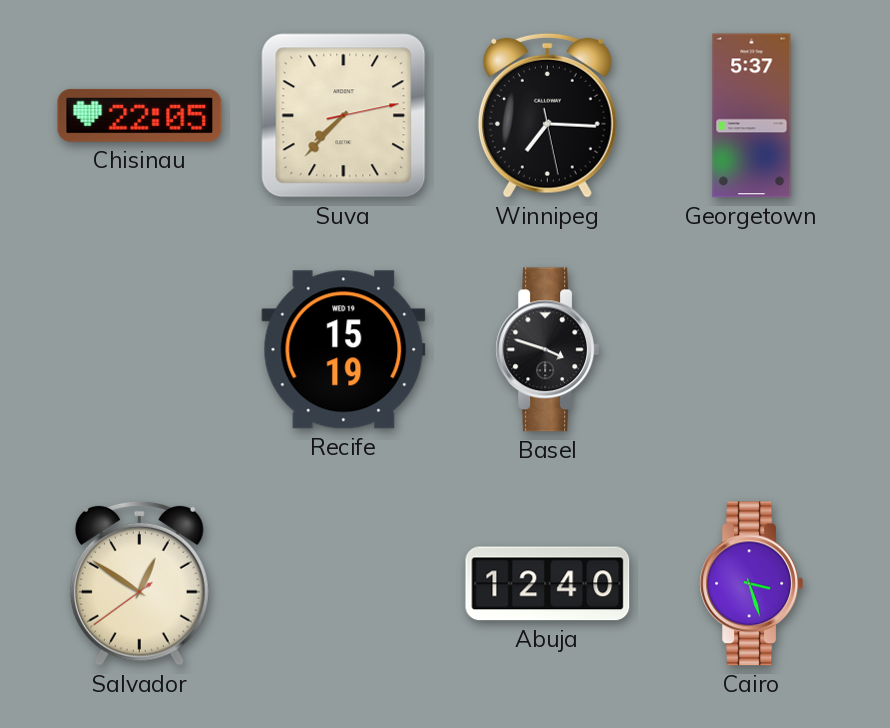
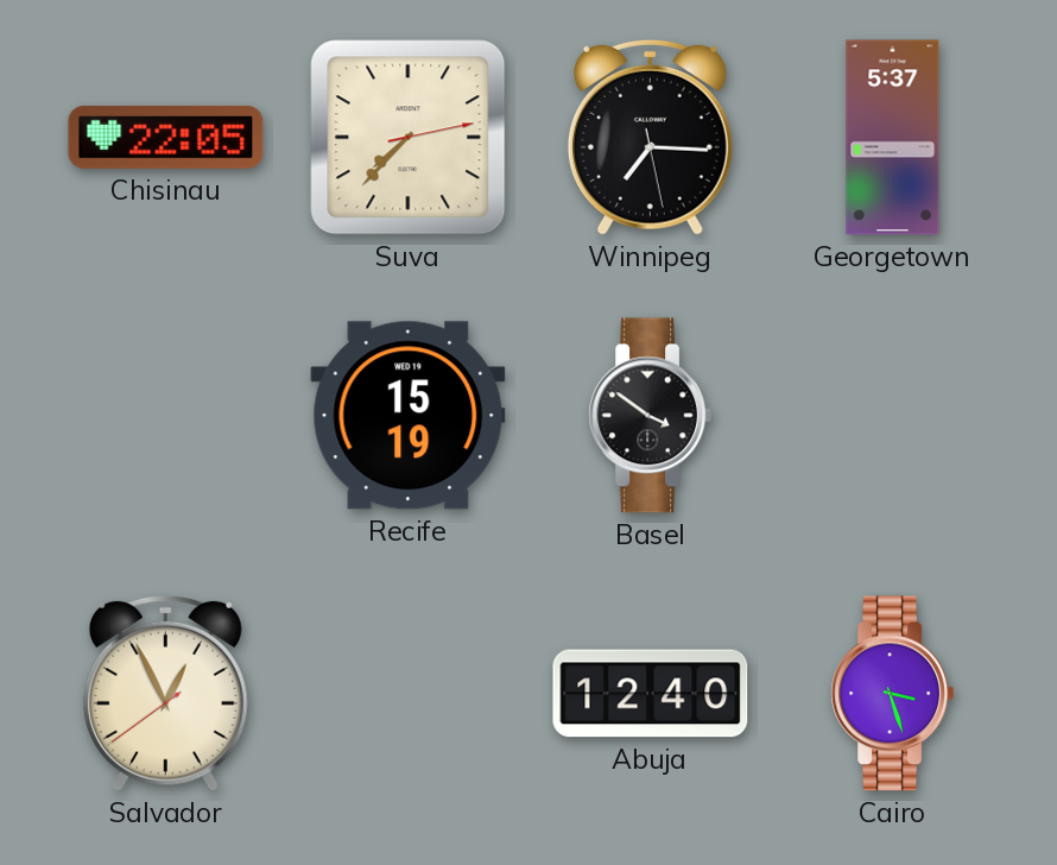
Basel: 3:48 -> 3:51
Salvador: 12:50 -> 12:55
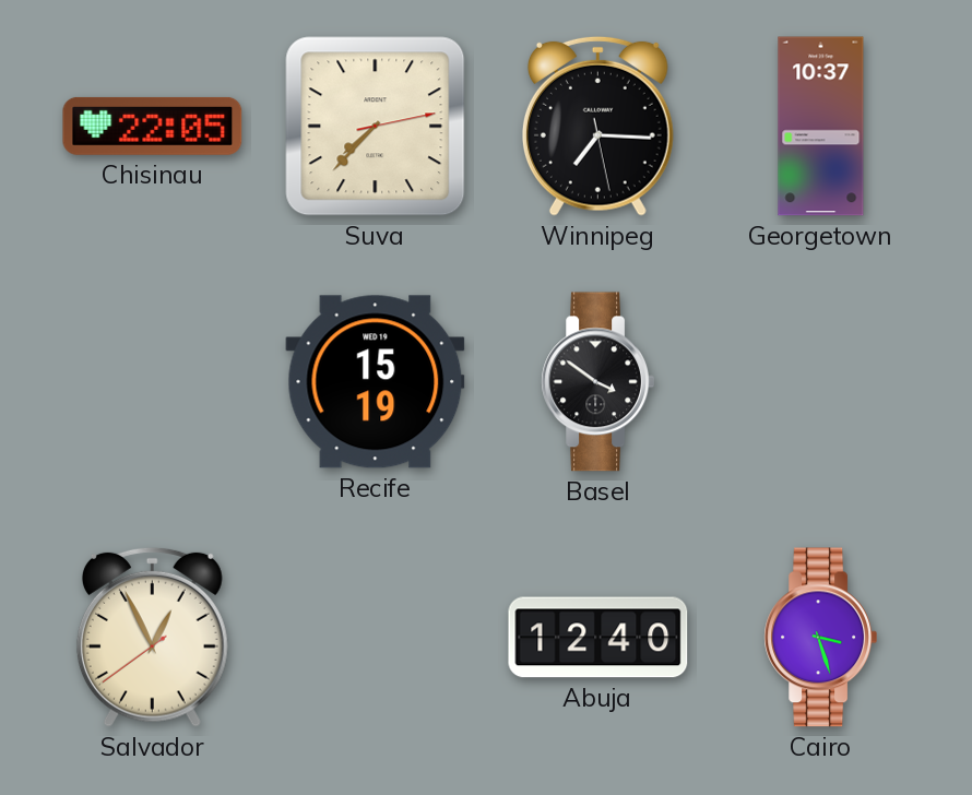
Georgetown: 5:37 -> 10:37
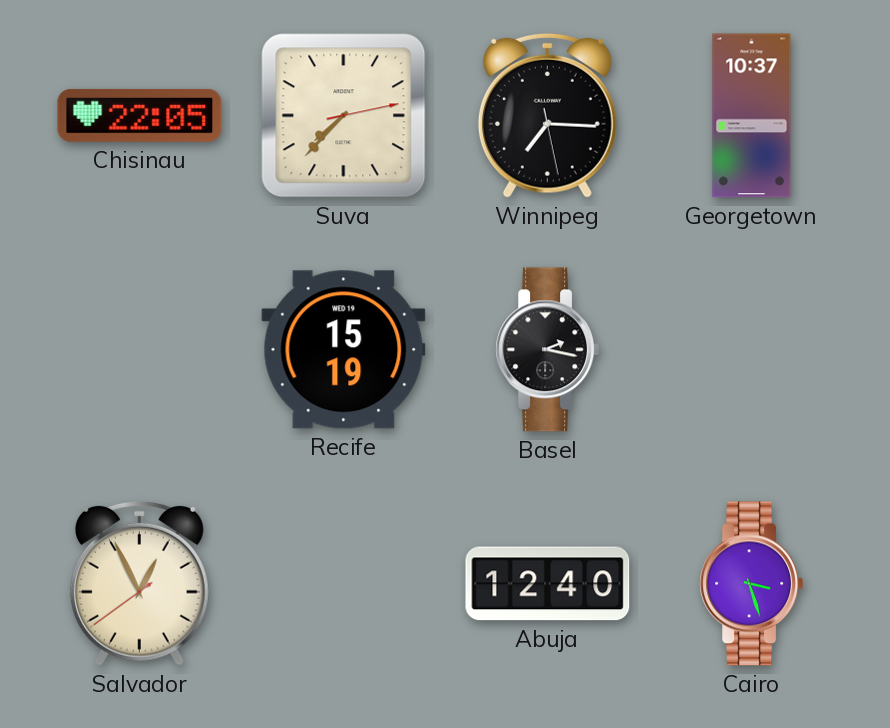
Basel: 3:51 -> 2:17
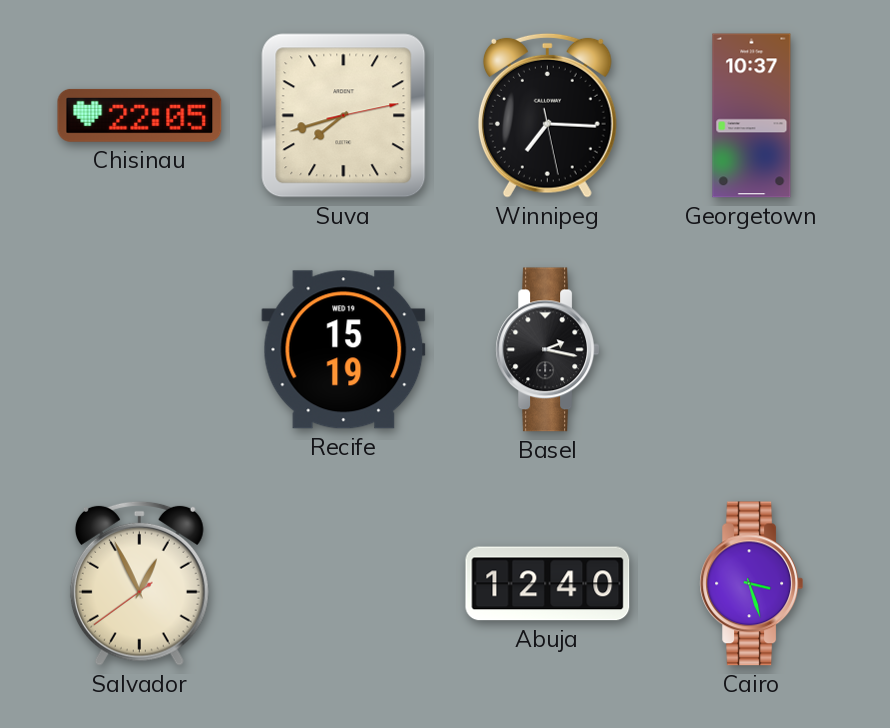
Suva: 7:37 -> 7:42
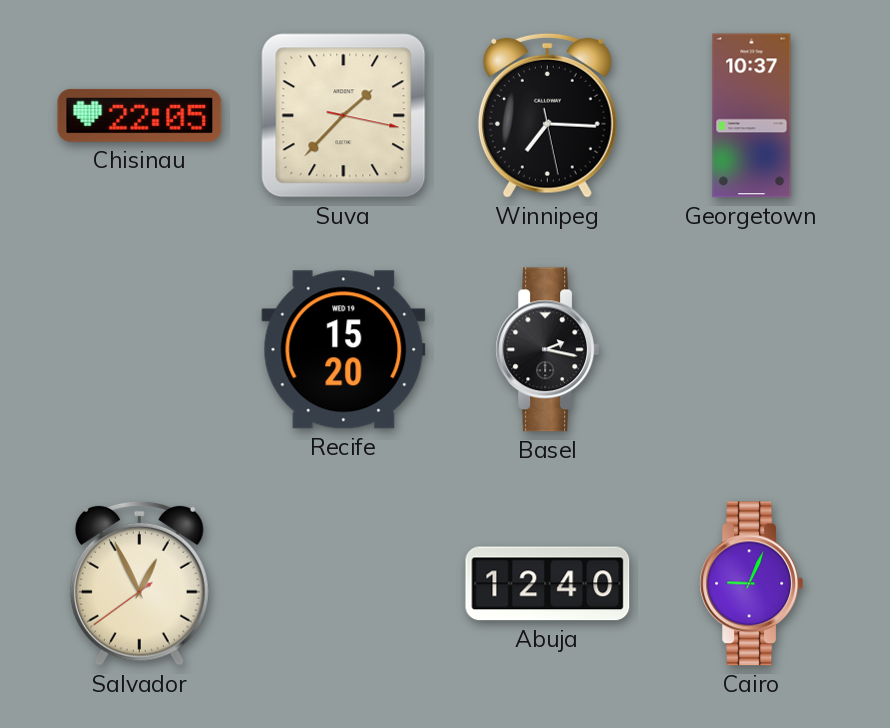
Suva: 7:42 -> 1:37
Recife: 15:19 -> 15:20
Cairo: 3:27 -> 9:04
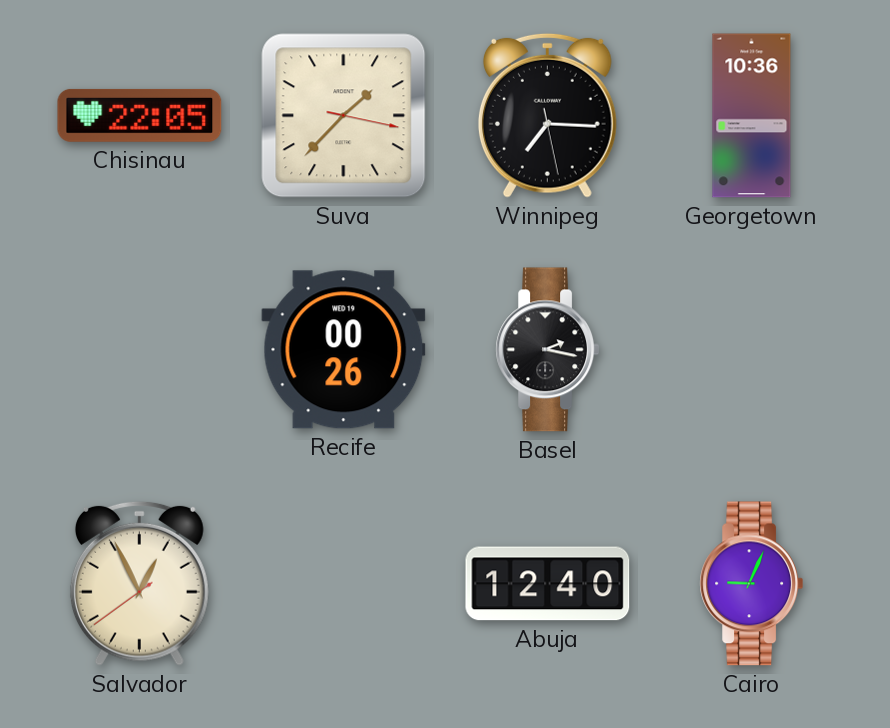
Georgetown: 10:37 -> 10:36
Recife: 15:20 -> 00:26
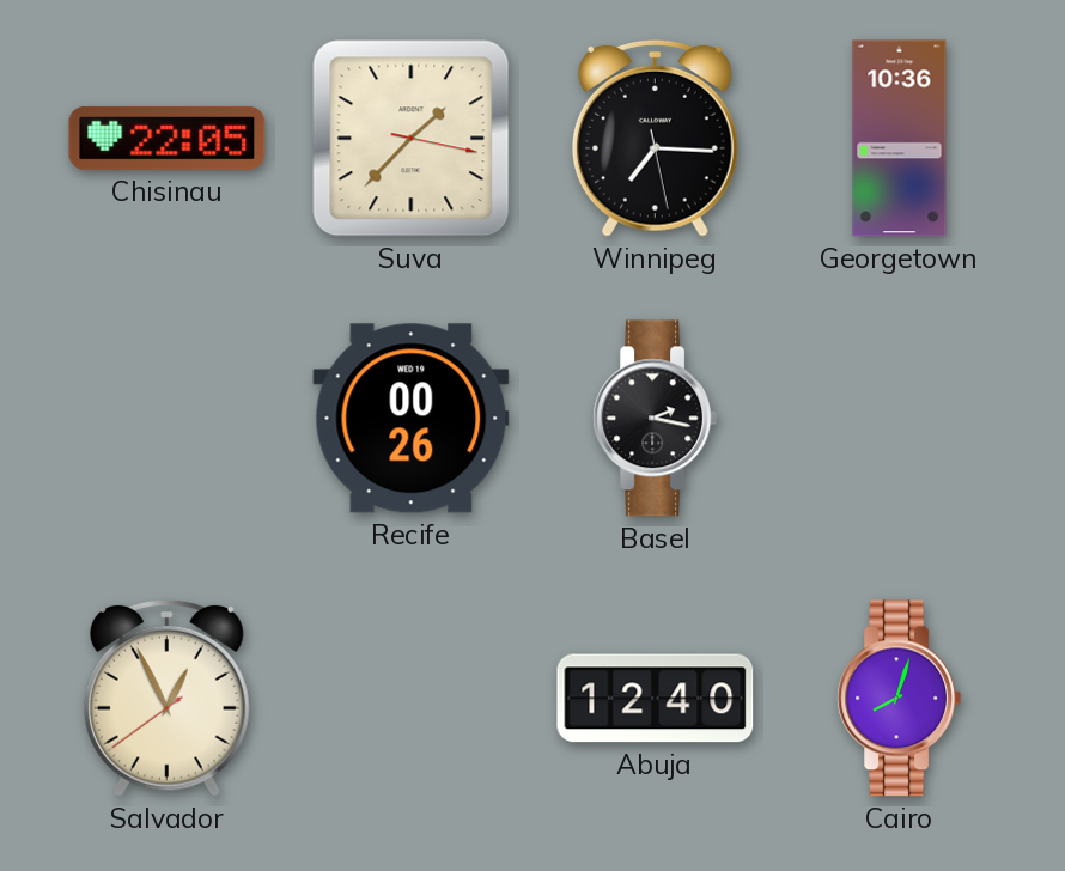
Cairo: 9:04 -> 8:03
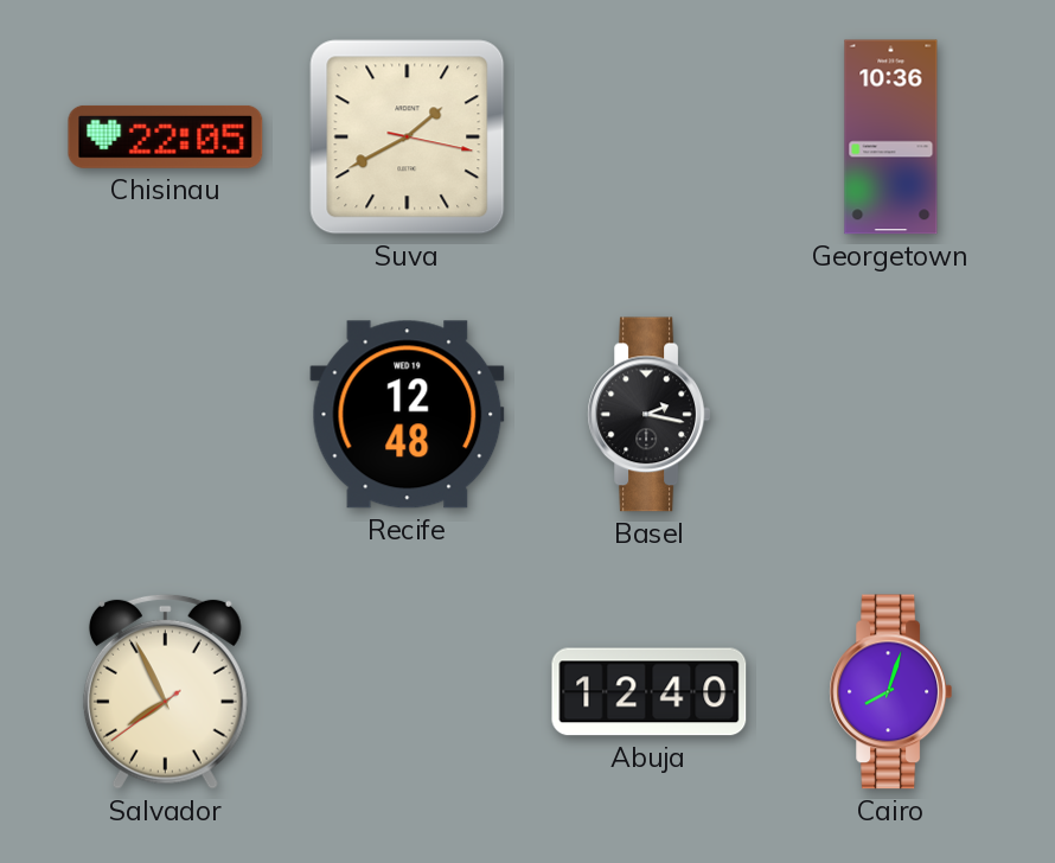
Suva: 1:37 -> 1:40
Winnipeg: 7:15 -> none
Recife: 00:26 -> 12:48
Salvador: 12:55 -> 7:55
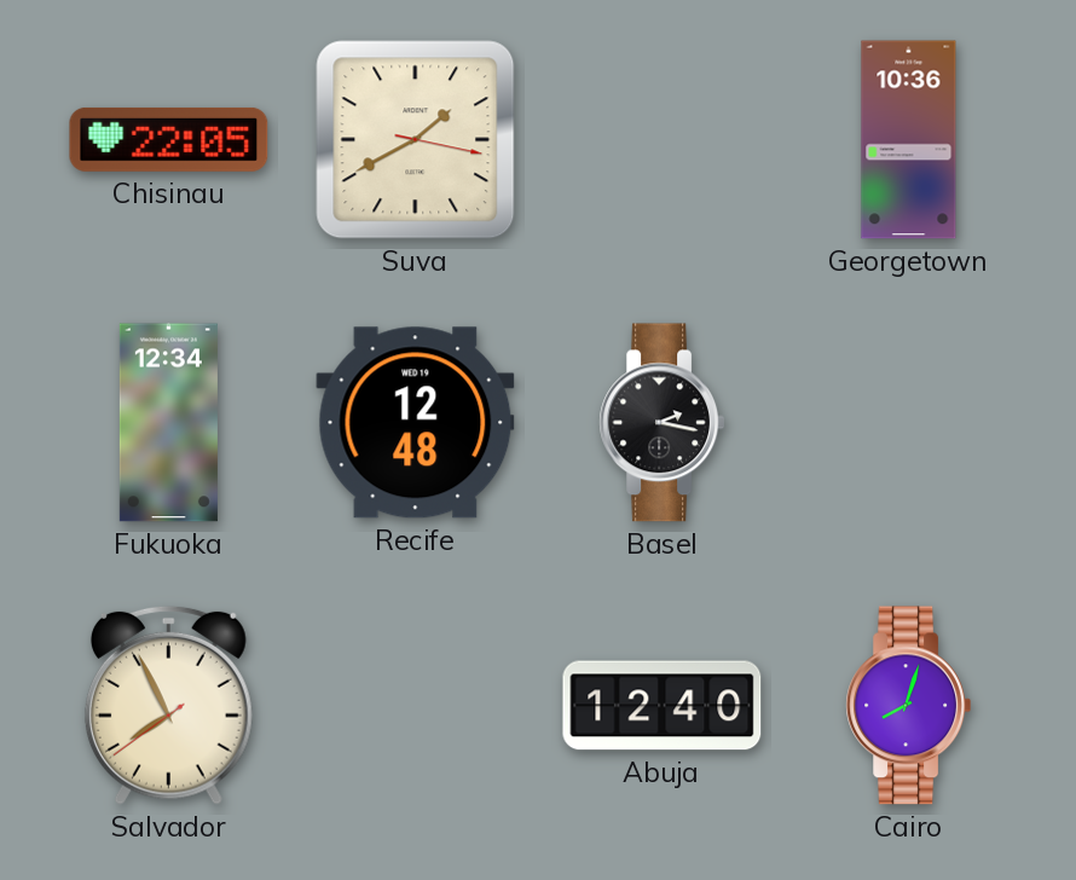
Fukuoka: none -> 12:34
